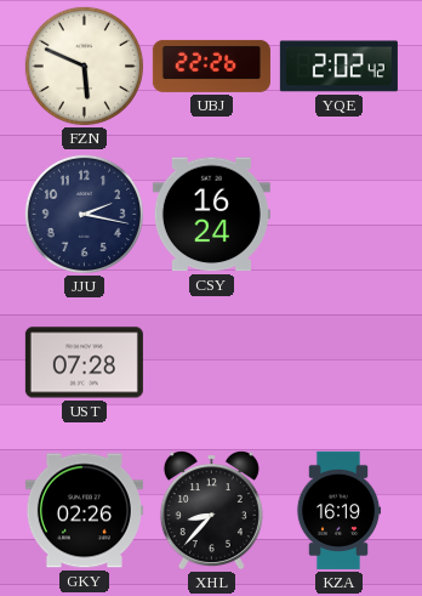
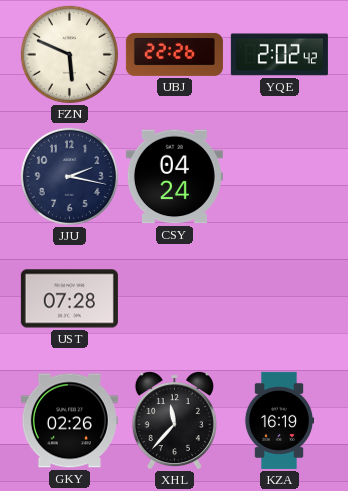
CSY: 16:24 -> 04:24
XHL: 8:37 -> 11:37
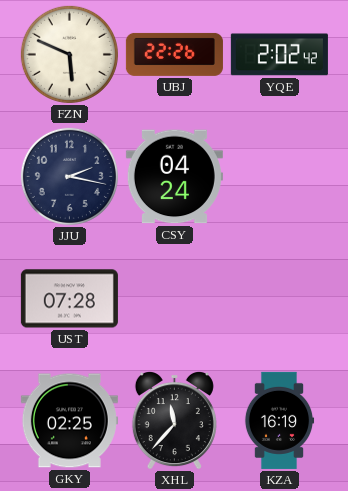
GKY: 02:26 -> 02:25
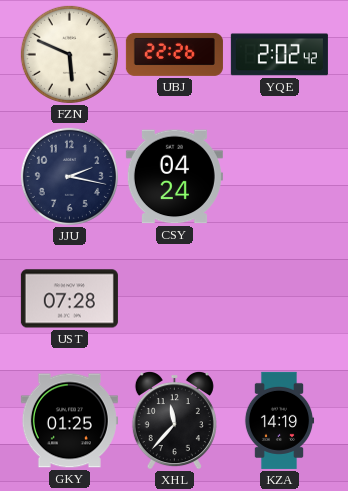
GKY: 02:25 -> 01:25
KZA: 16:19 -> 14:19
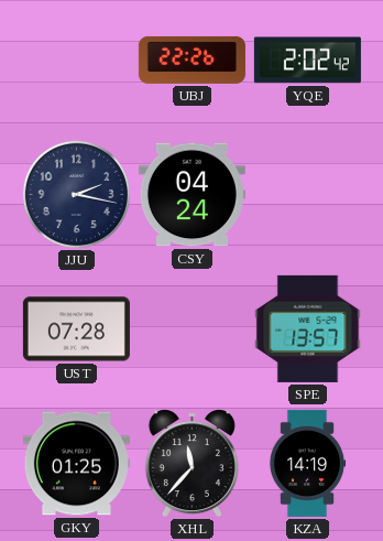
FZN: 5:49 -> none
SPE: none -> 13:57
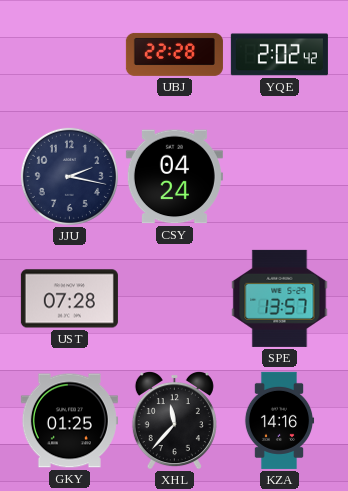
UBJ: 22:26 -> 22:28
KZA: 14:19 -> 14:16
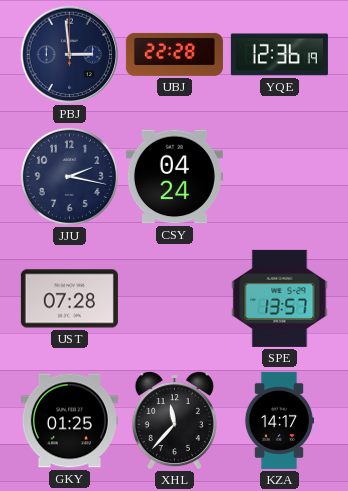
PBJ: none -> 2:59
YQE: 2:02 -> 12:36
KZA: 14:16 -> 14:17
